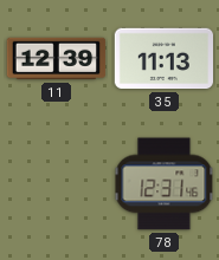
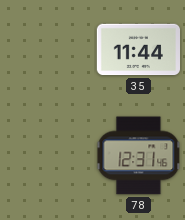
11: 12:39 -> none
35: 11:13 -> 11:44
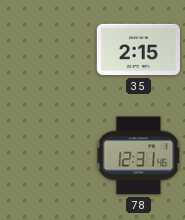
35: 11:44 -> 2:15
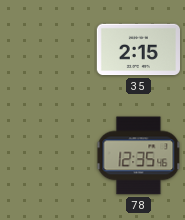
78: 12:31 -> 12:35
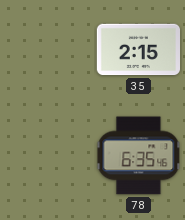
78: 12:35 -> 6:35
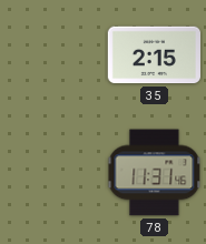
78: 6:35 -> 11:31
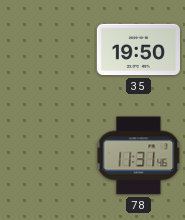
35: 2:15 -> 19:50
